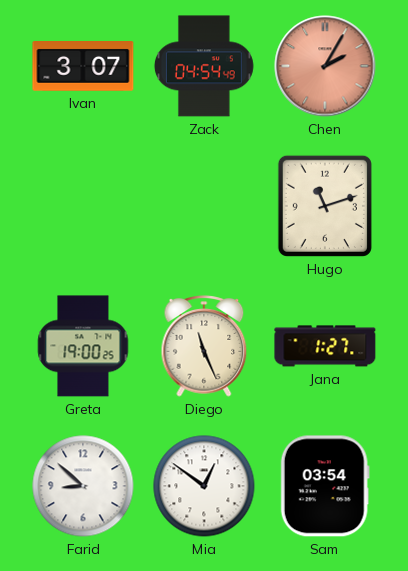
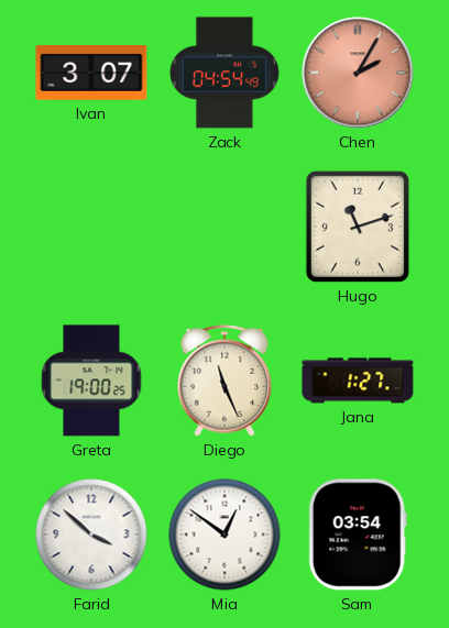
Farid: 8:52 -> 3:52
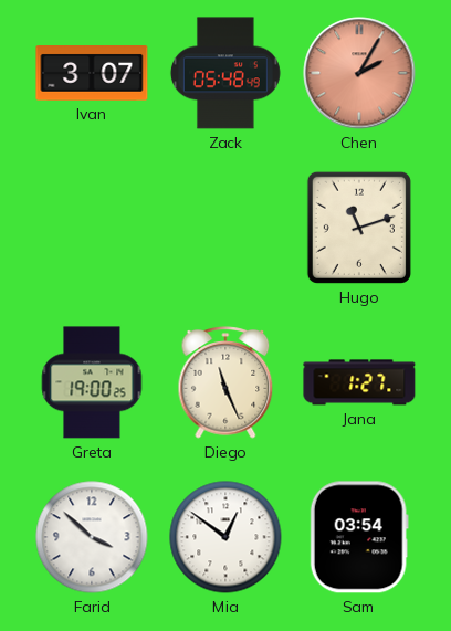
Zack: 04:54 -> 05:48
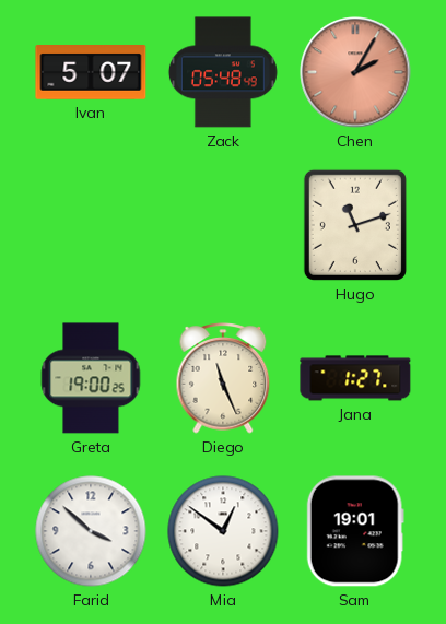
Ivan: 3:07 -> 5:07
Sam: 03:54 -> 19:01
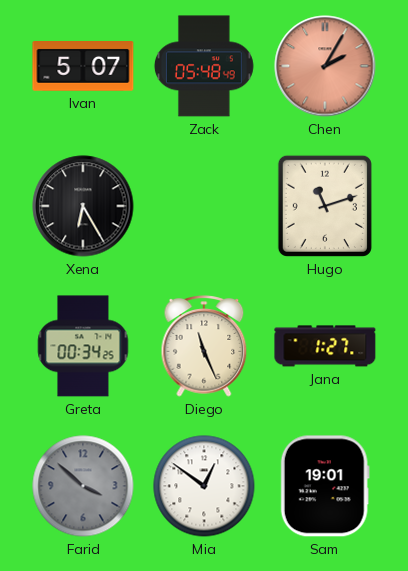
Xena: none -> 6:25
Greta: 19:00 -> 00:34
Farid dial: white -> grey
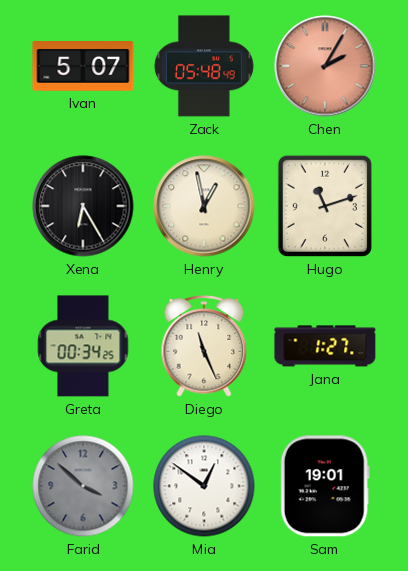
Henry: none -> 12:58
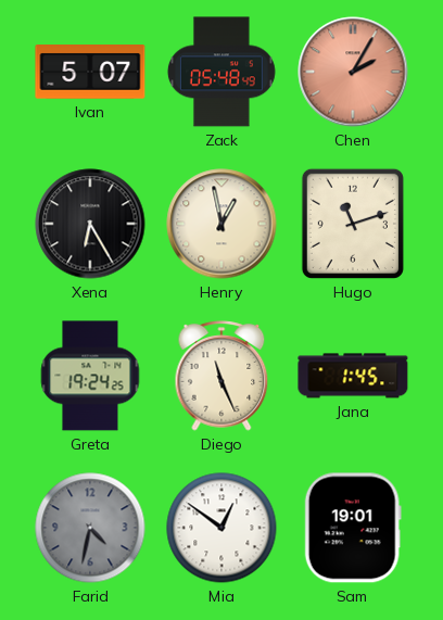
Greta: 00:34 -> 19:24
Jana: 1:27 -> 1:45
Farid: 3:52 -> 4:32
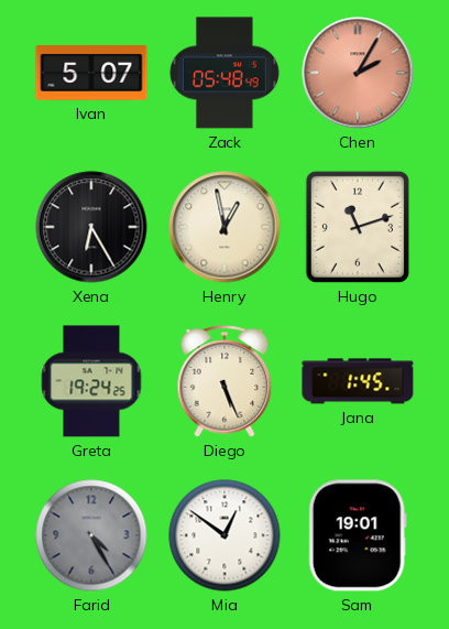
Diego: 11:26 -> 5:26
Farid: 4:32 -> 4:25
